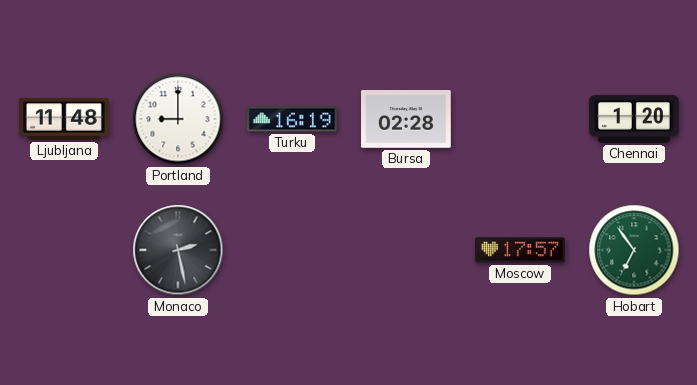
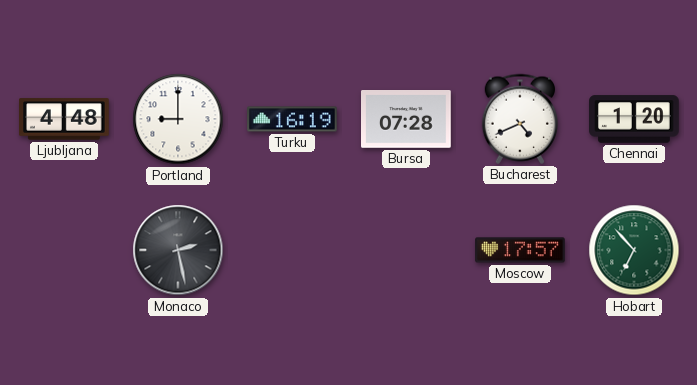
Ljubljana: 11:48 -> 4:48
Bursa: 02:28 -> 07:28
Bucharest: none -> 4:41
Hobart: 6:54 -> 6:53
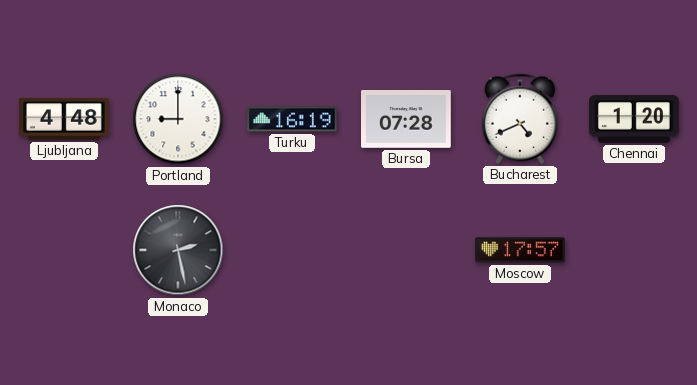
Hobart: 6:53 -> none
